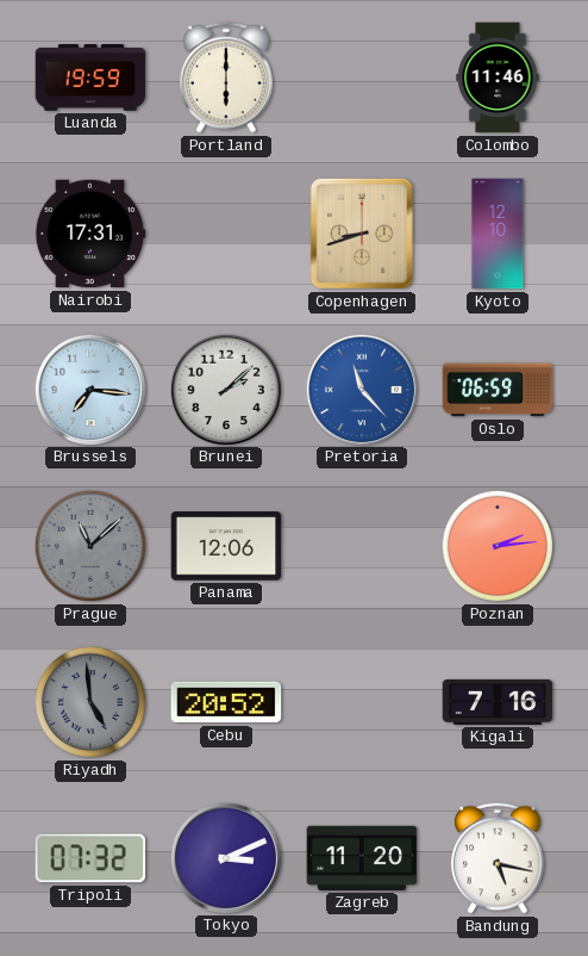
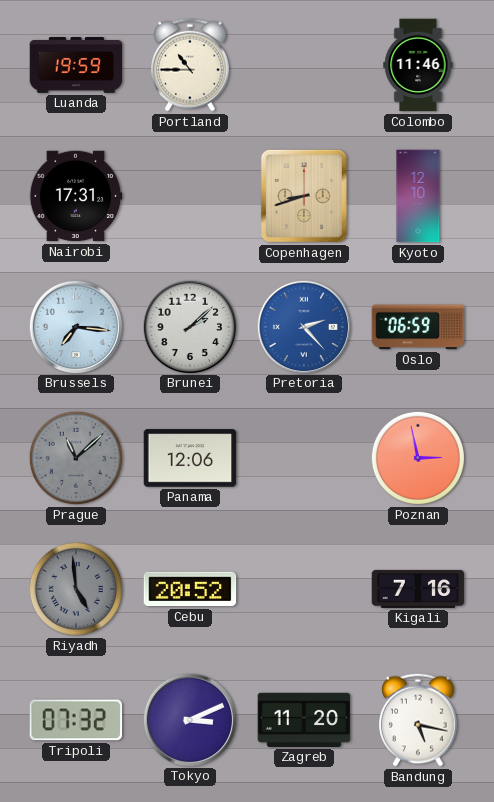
Portland: 6:00 -> 10:45
Pretoria: 11:23 -> 2:23
Poznan: 2:14 -> 2:58
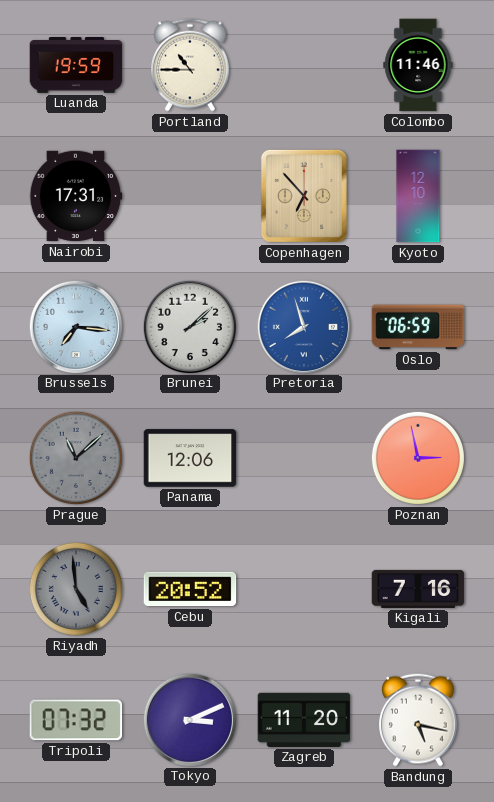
Copenhagen: 8:42 -> 6:53
Pretoria: 2:23 -> 7:57
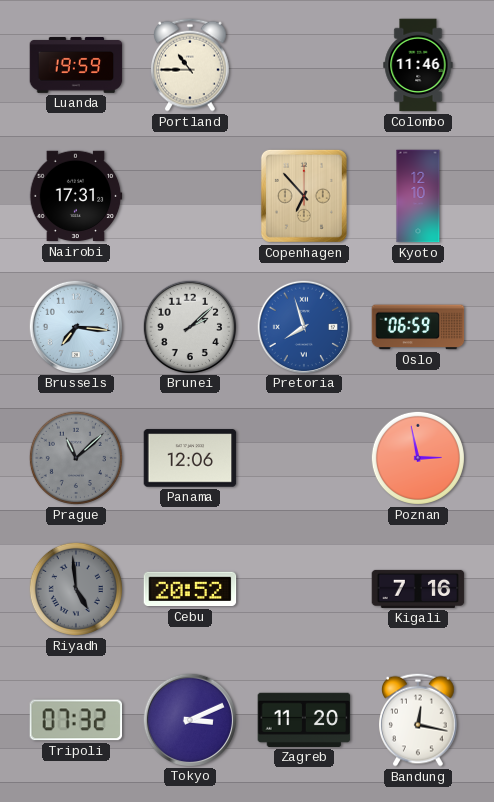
Bandung: 5:17 -> 12:17
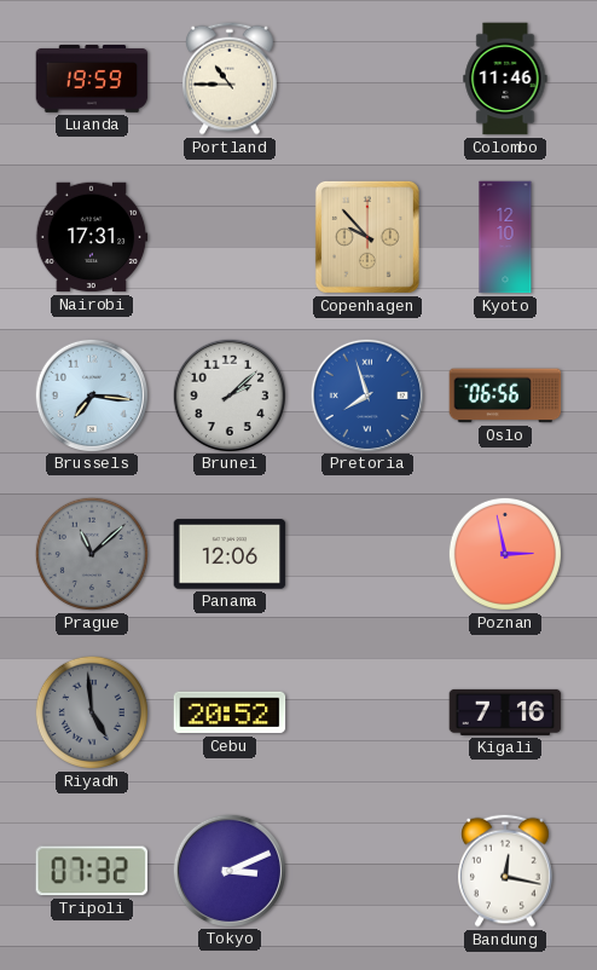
Copenhagen: 6:53 -> 9:53
Oslo: 06:59 -> 06:56
Zagreb: 11:20 -> none
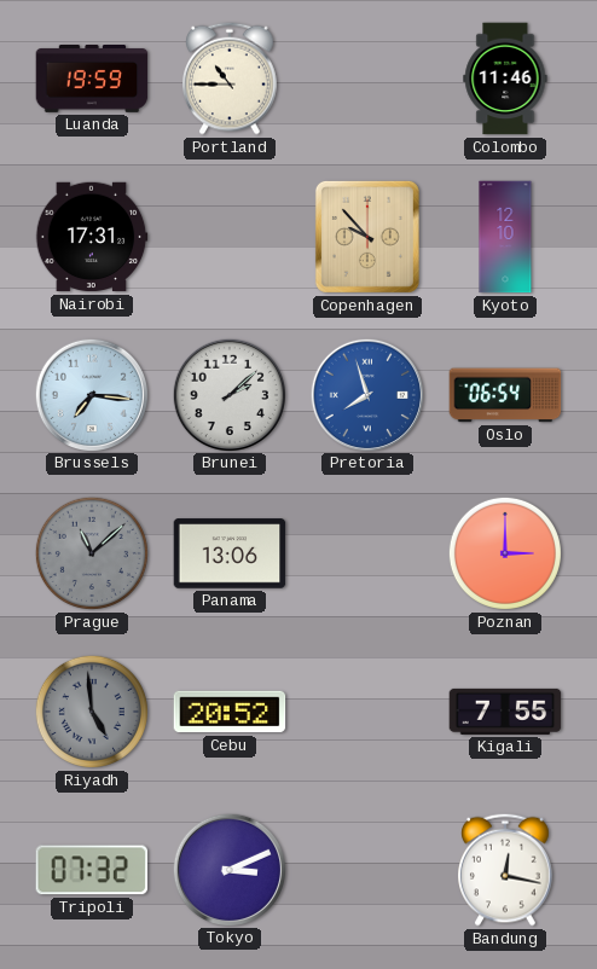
Oslo: 06:56 -> 06:54
Panama: 12:06 -> 13:06
Poznan: 2:58 -> 3:00
Kigali: 7:16 -> 7:55
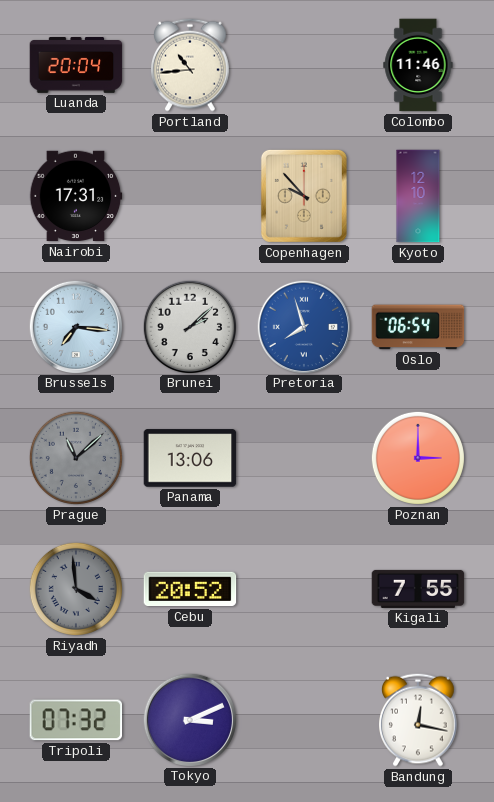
Luanda: 19:59 -> 20:04
Portland: 10:45 -> 10:44
Riyadh: 4:59 -> 3:59
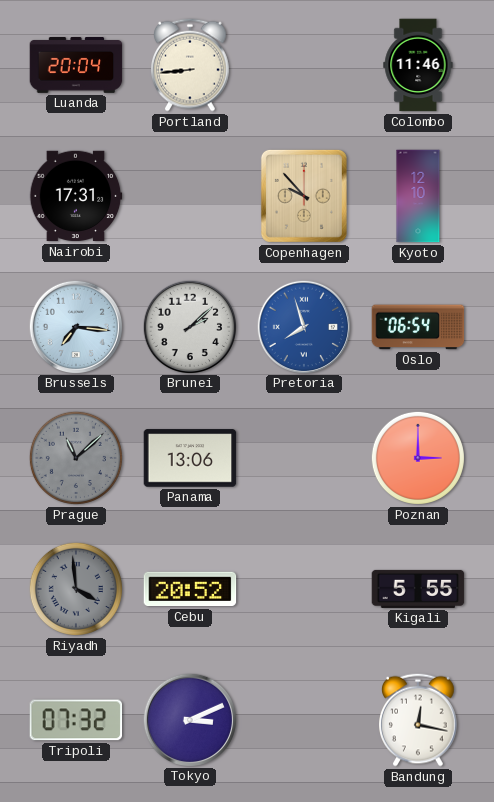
Portland: 10:44 -> 8:44
Kigali: 7:55 -> 5:55
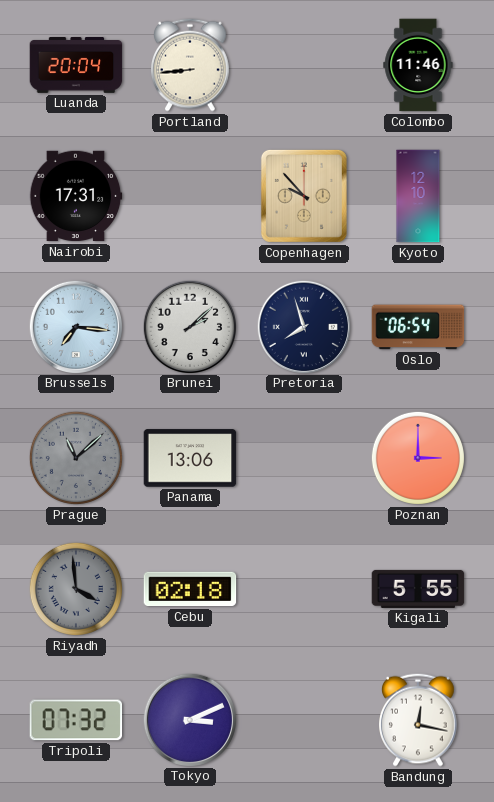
Pretoria dial: blue -> navy
Cebu: 20:52 -> 02:18
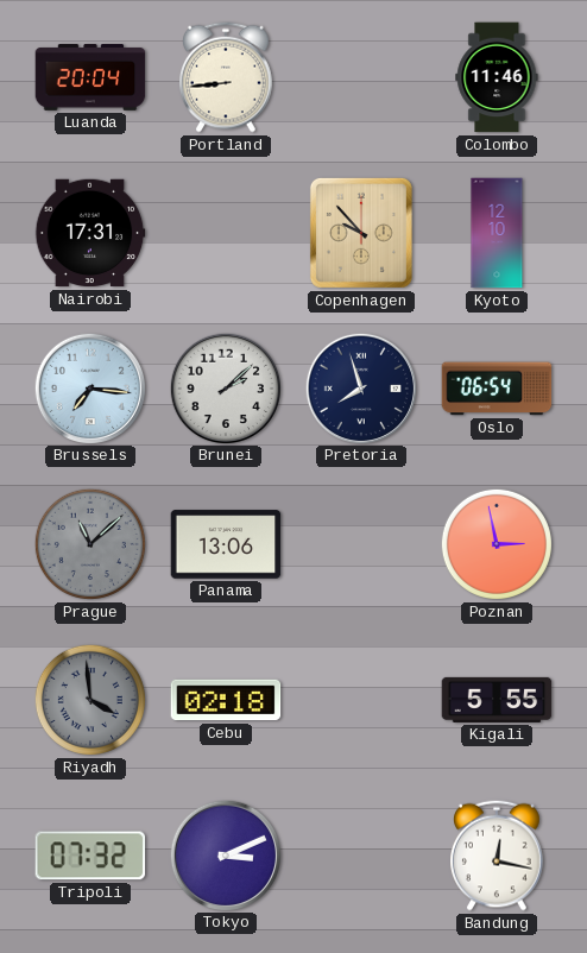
Poznan: 3:00 -> 2:58
